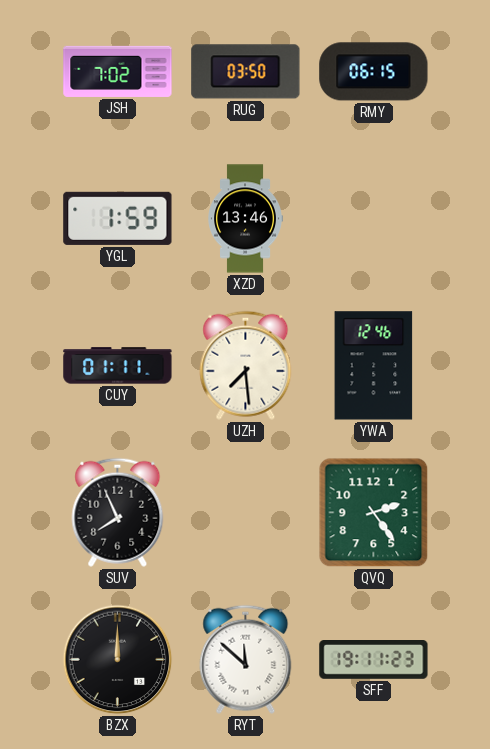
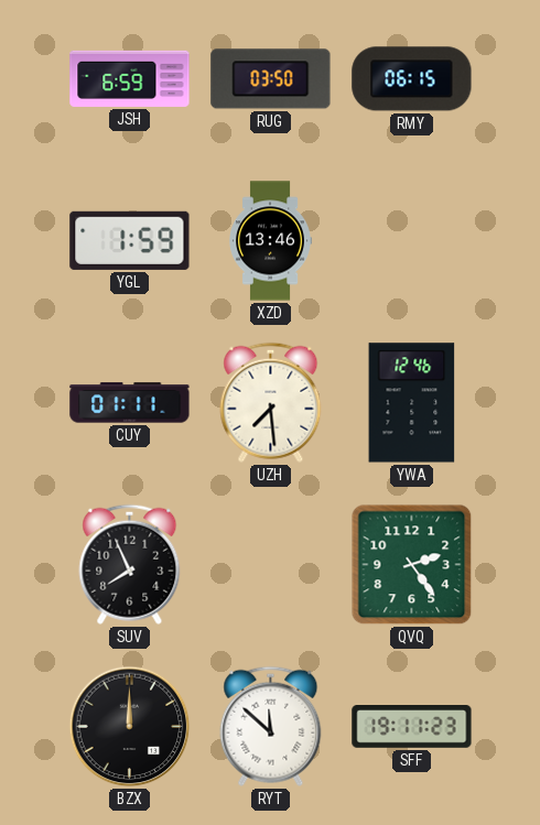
JSH: 7:02 -> 6:59
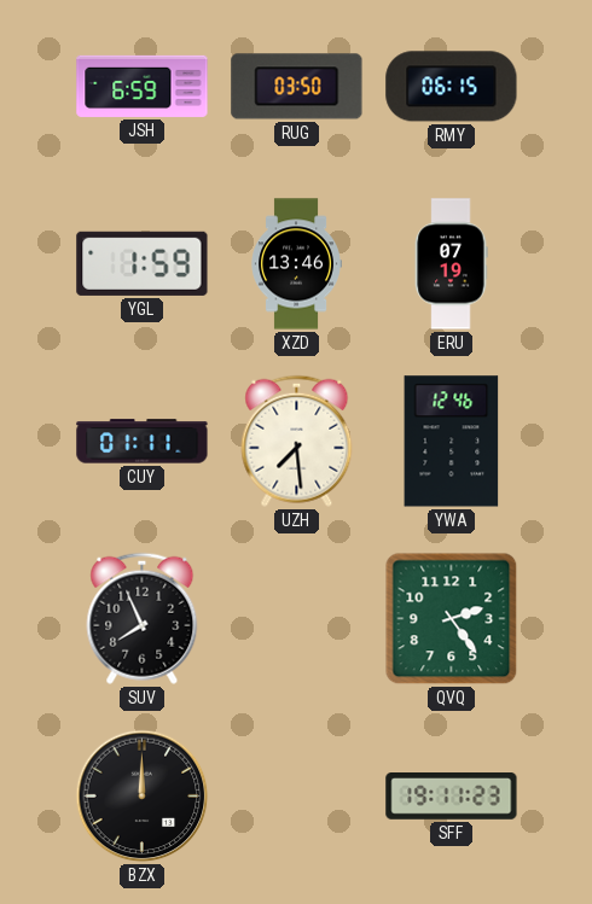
ERU: none -> 07:19
RYT: 11:52 -> none
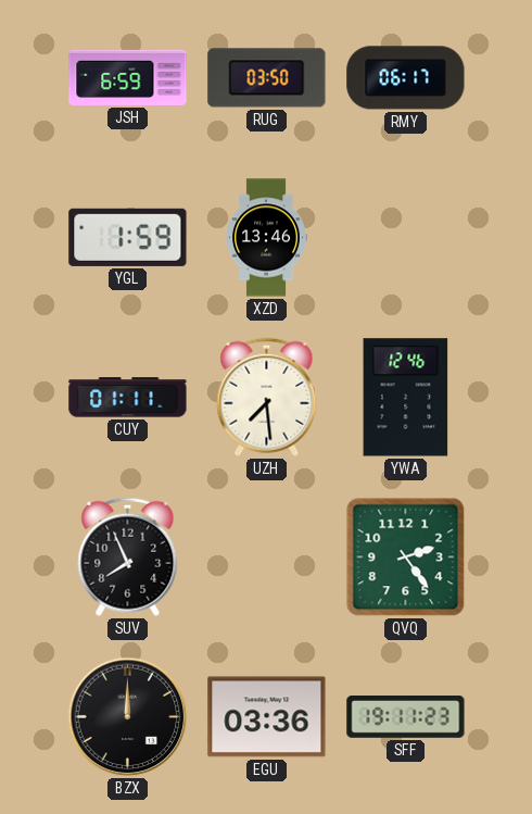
RMY: 06:15 -> 06:17
ERU: 07:19 -> none
EGU: none -> 03:36
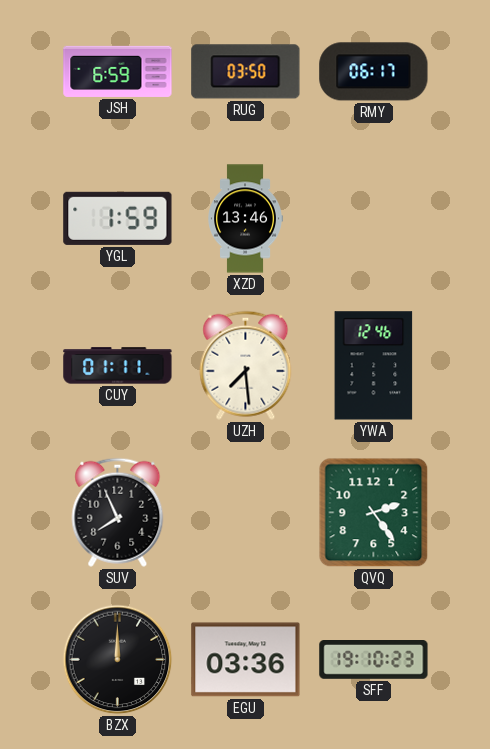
SFF: 19:11 -> 19:10
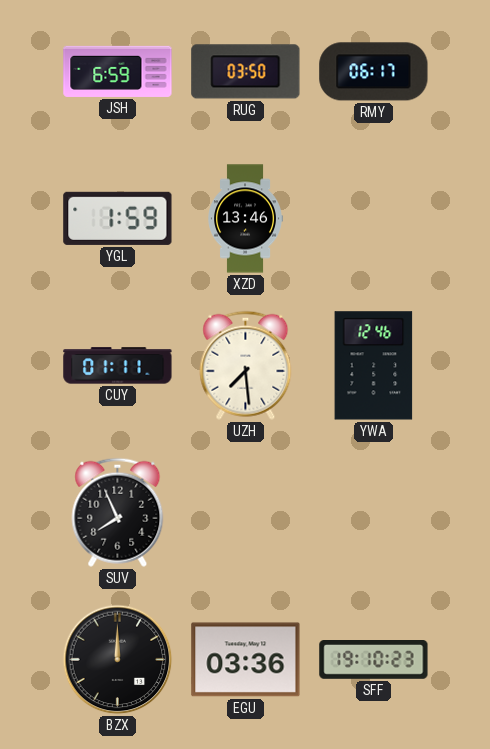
QVQ: 2:24 -> none
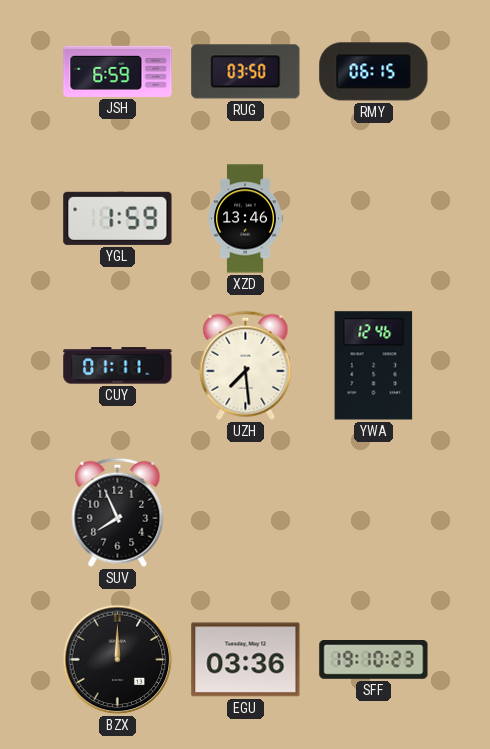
RMY: 06:17 -> 06:15
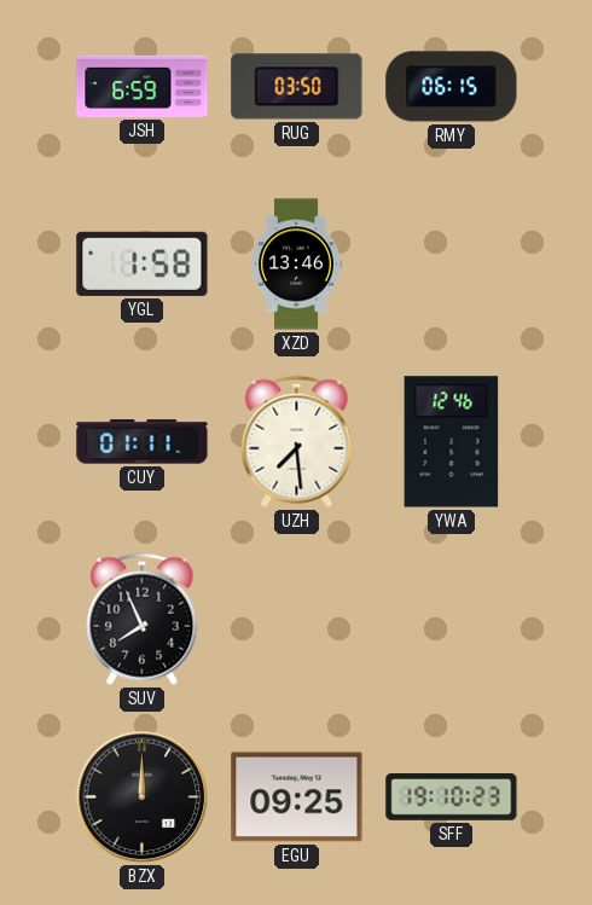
YGL: 1:59 -> 1:58
EGU: 03:36 -> 09:25
